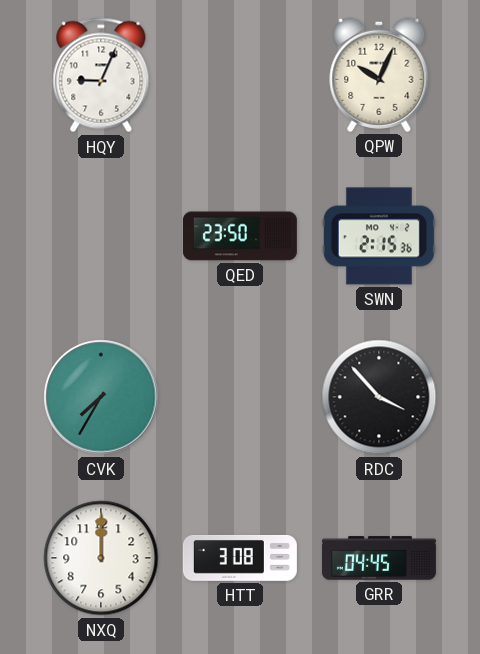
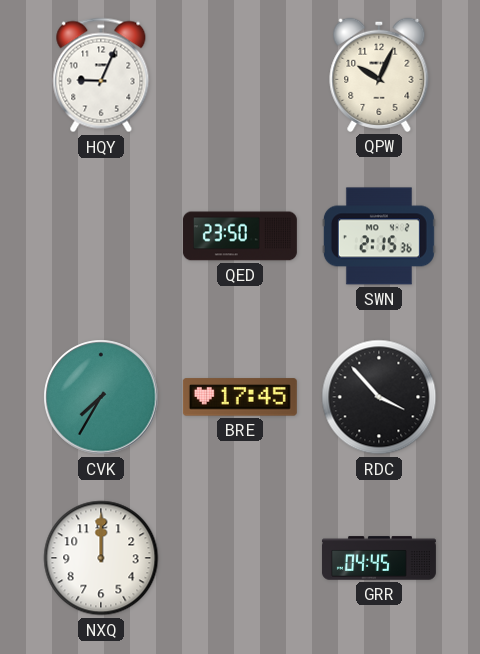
BRE: none -> 17:45
HTT: 3:08 -> none
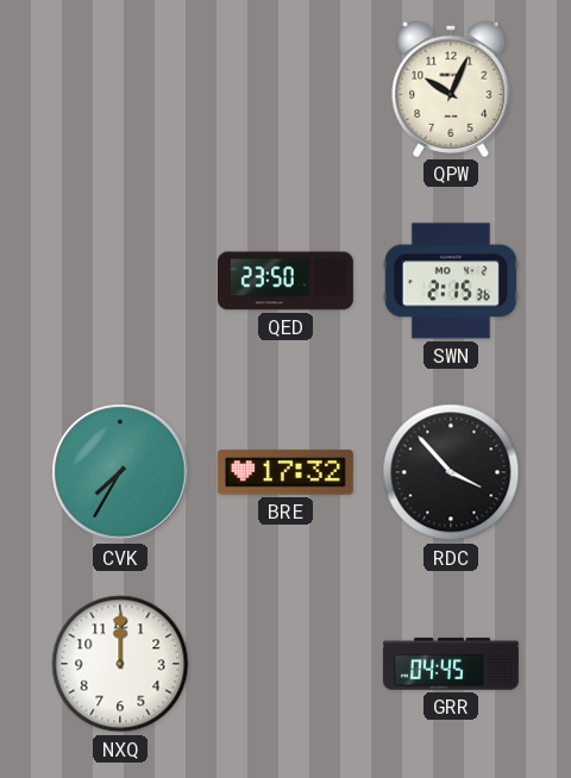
HQY: 9:04 -> none
BRE: 17:45 -> 17:32
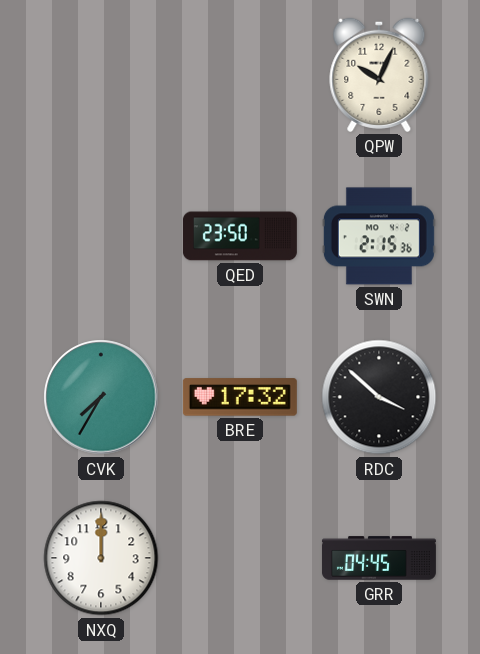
RDC: 3:53 -> 3:52
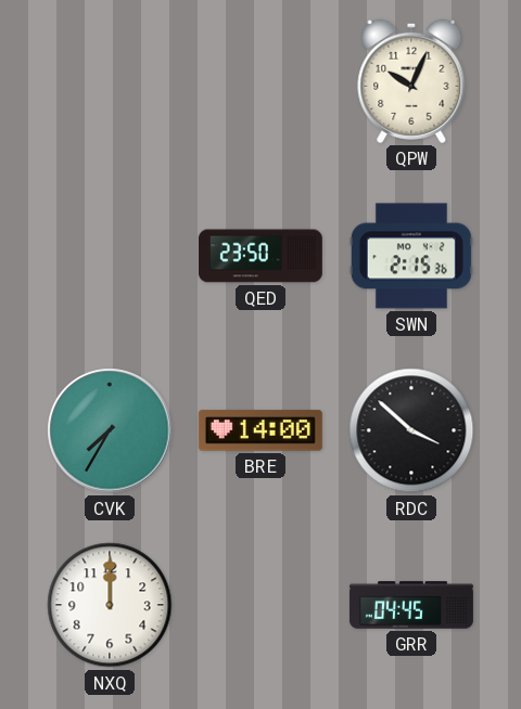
BRE: 17:32 -> 14:00
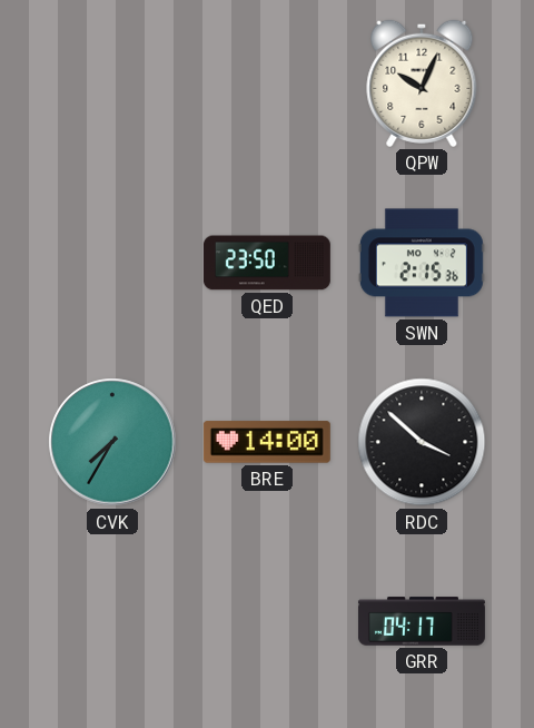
NXQ: 12:00 -> none
GRR: 04:45 -> 04:17
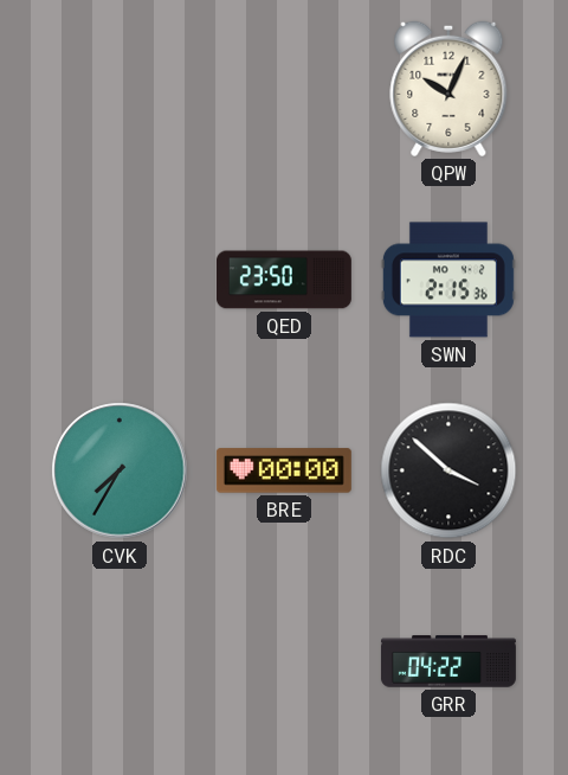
BRE: 14:00 -> 00:00
GRR: 04:17 -> 04:22
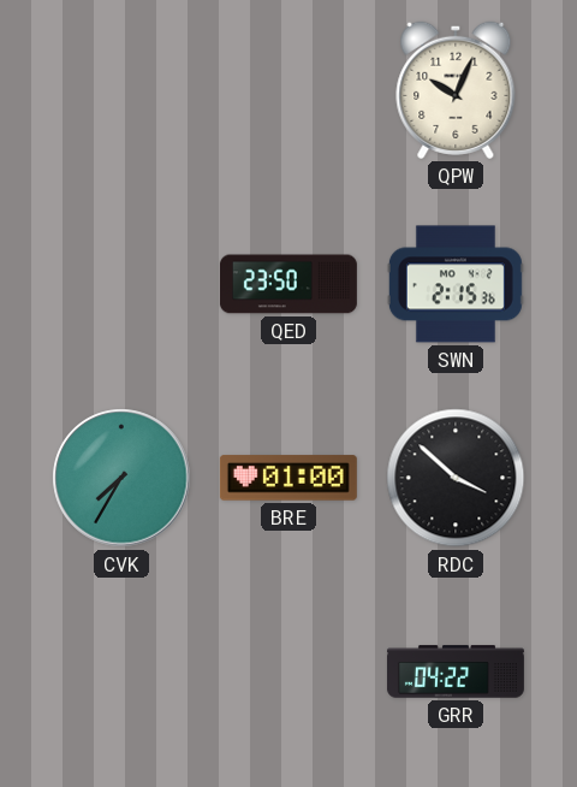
BRE: 00:00 -> 01:00
